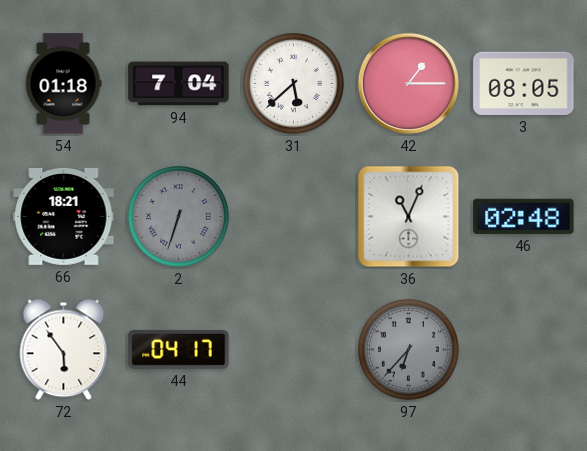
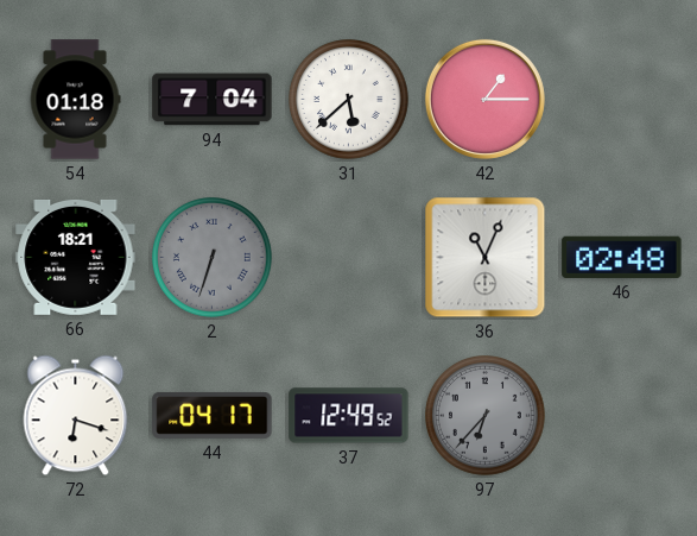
3: 08:05 -> none
72: 5:54 -> 6:18
37: none -> 12:49
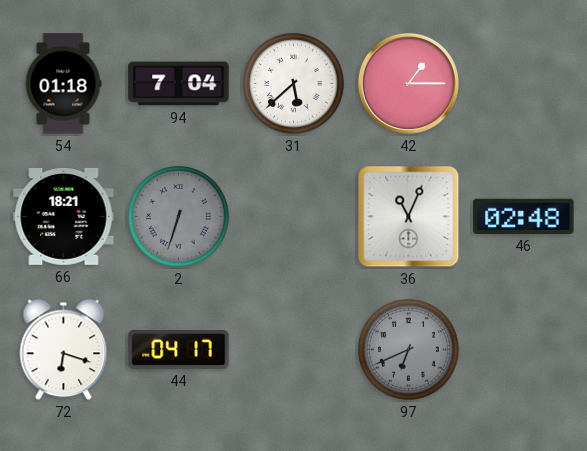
37: 12:49 -> none
97: 6:37 -> 6:41
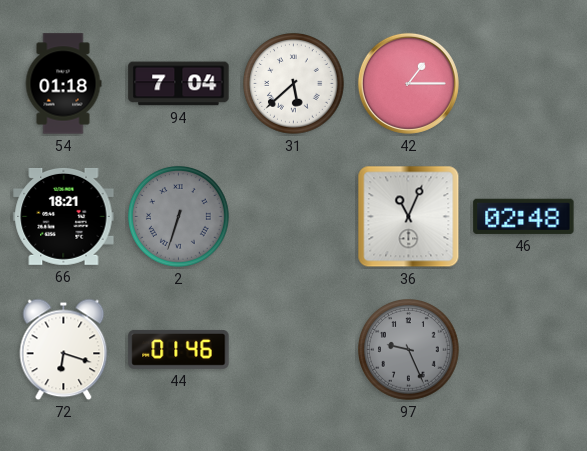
44: 04:17 -> 01:46
97: 6:41 -> 9:26
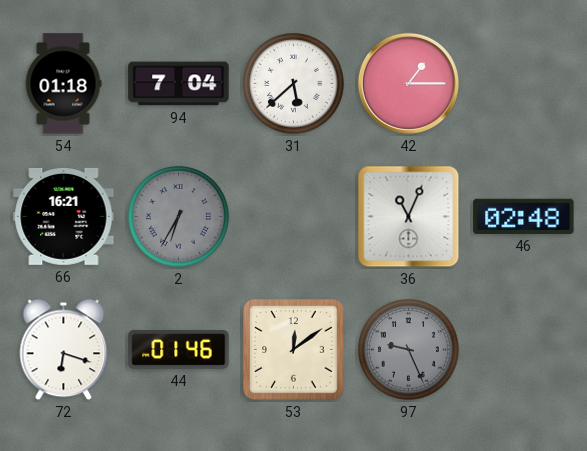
66: 18:21 -> 16:21
2: 6:33 -> 6:35
53: none -> 12:09
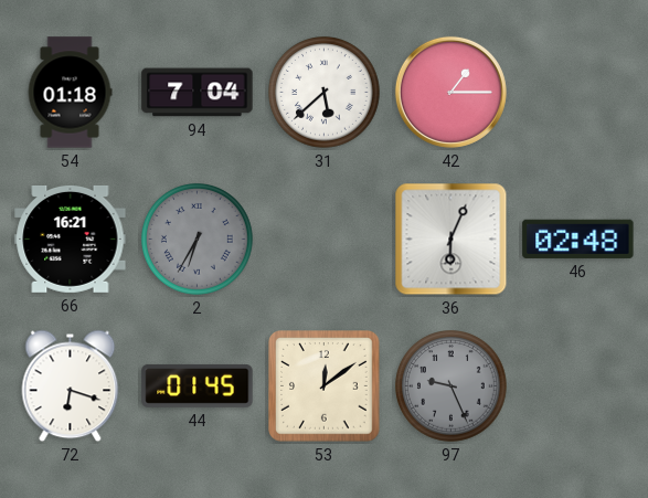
36: 11:04 -> 6:04
44: 01:46 -> 01:45
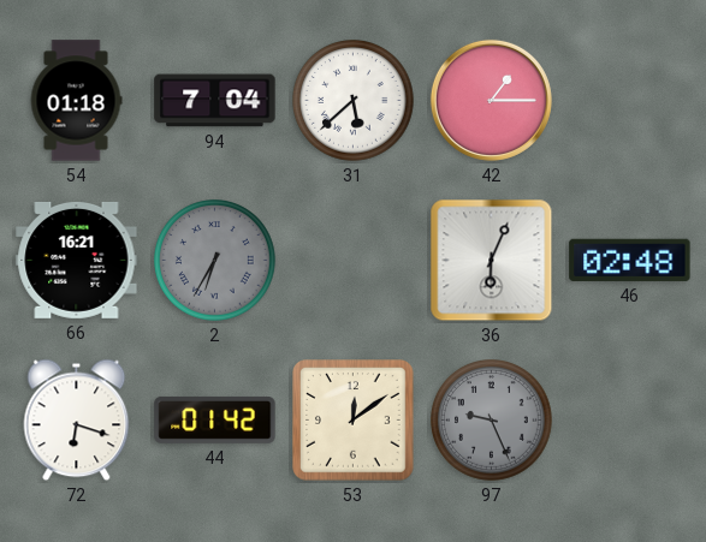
44: 01:45 -> 01:42
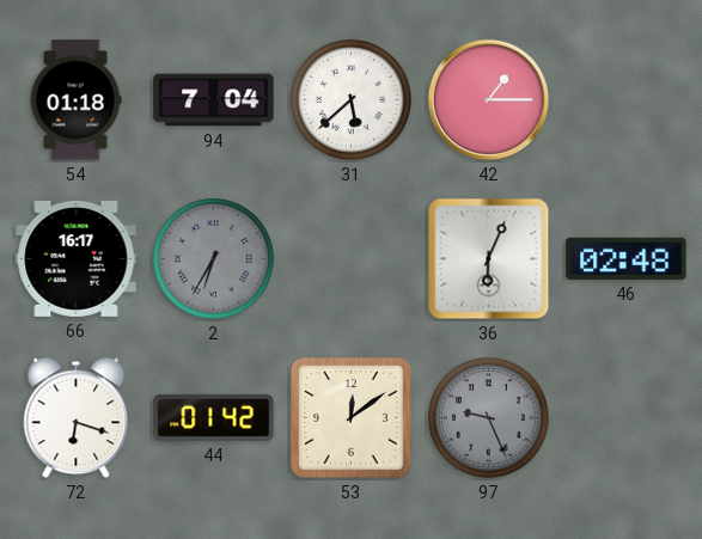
66: 16:21 -> 16:17
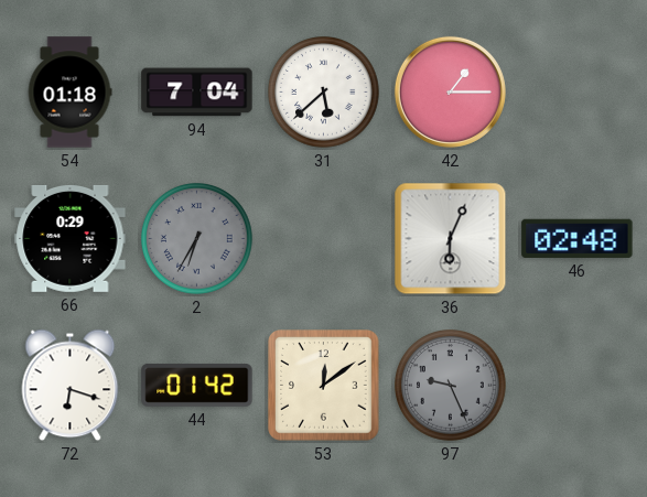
66: 16:17 -> 0:29
